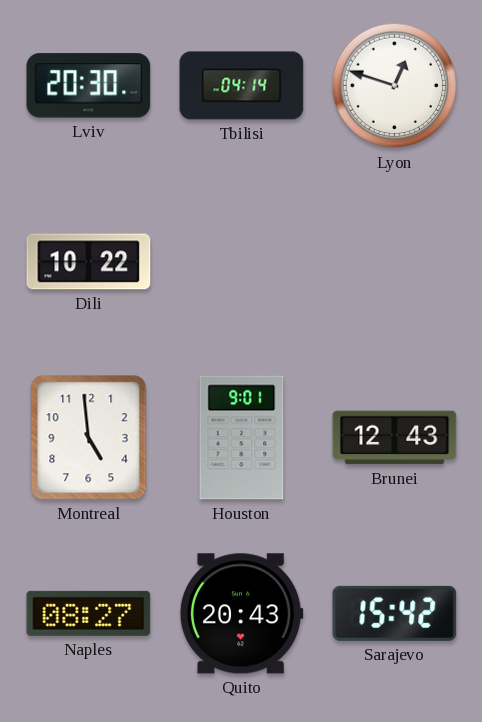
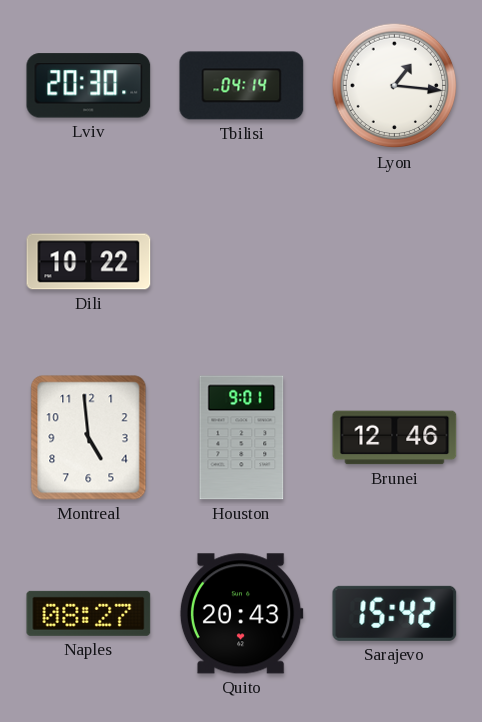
Lyon: 12:48 -> 1:16
Brunei: 12:43 -> 12:46
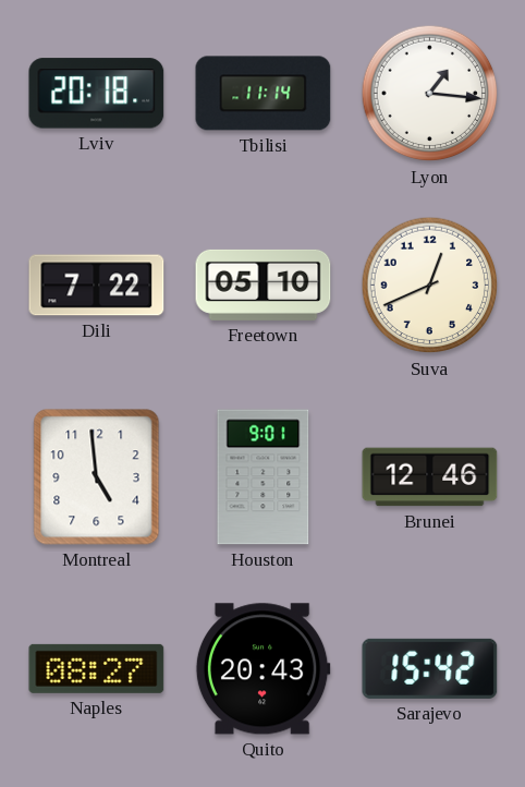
Lviv: 20:30 -> 20:18
Tbilisi: 04:14 -> 11:14
Dili: 10:22 -> 7:22
Freetown: none -> 05:10
Suva: none -> 12:41
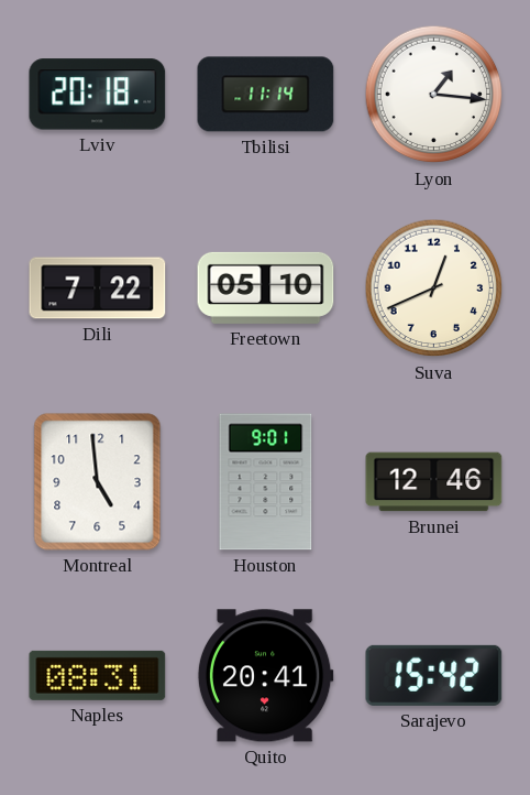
Naples: 08:27 -> 08:31
Quito: 20:43 -> 20:41
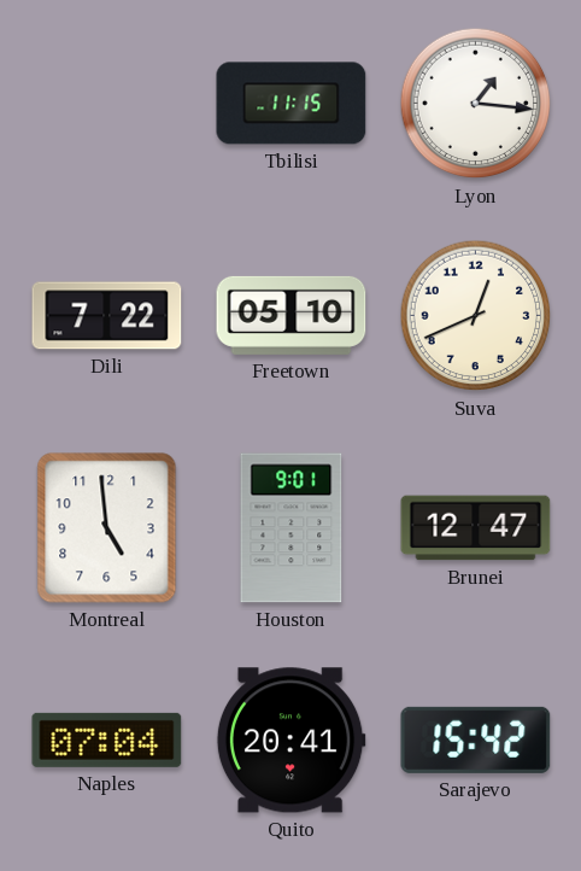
Lviv: 20:18 -> none
Tbilisi: 11:14 -> 11:15
Brunei: 12:46 -> 12:47
Naples: 08:31 -> 07:04
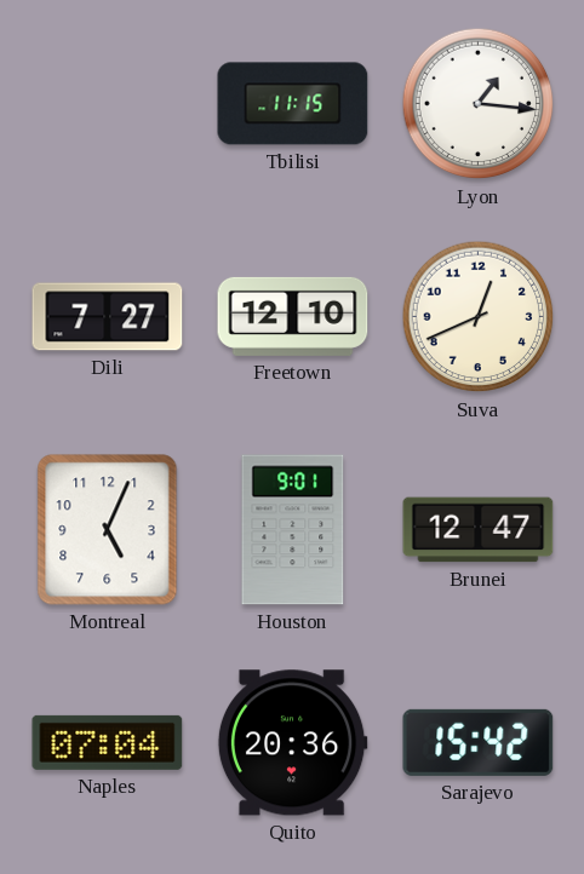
Dili: 7:22 -> 7:27
Freetown: 05:10 -> 12:10
Montreal: 4:59 -> 5:04
Quito: 20:41 -> 20:36
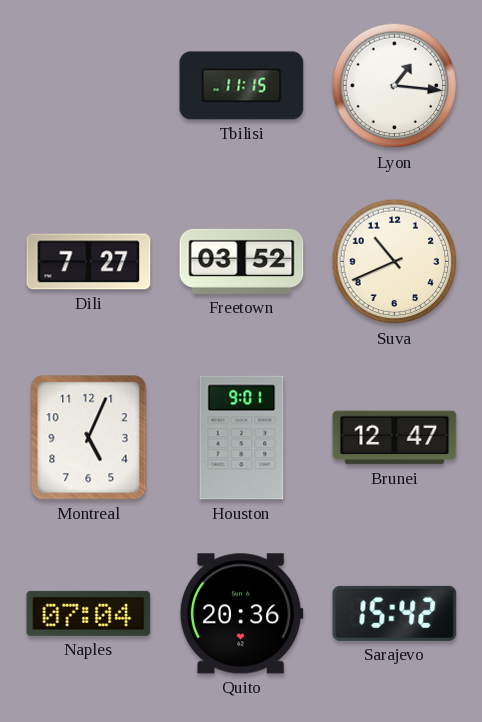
Freetown: 12:10 -> 03:52
Suva: 12:41 -> 10:41
